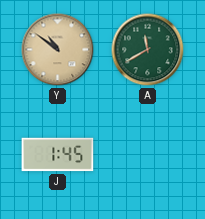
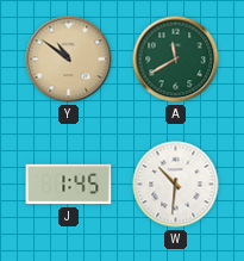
W: none -> 10:31
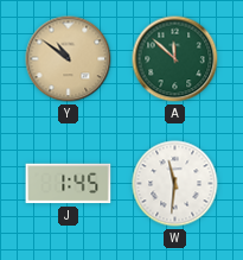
A: 11:40 -> 11:52
W: 10:31 -> 11:31
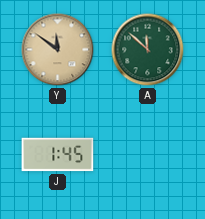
Y: 10:51 -> 11:51
W: 11:31 -> none
